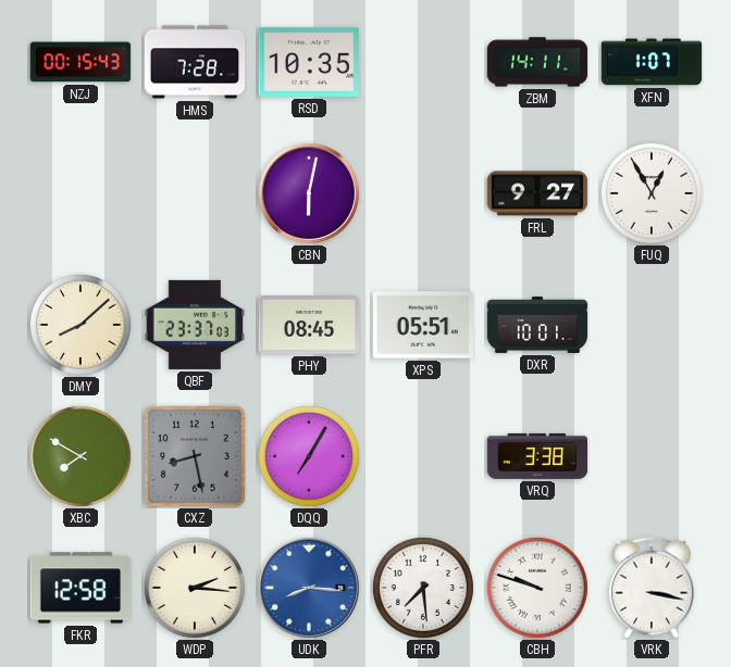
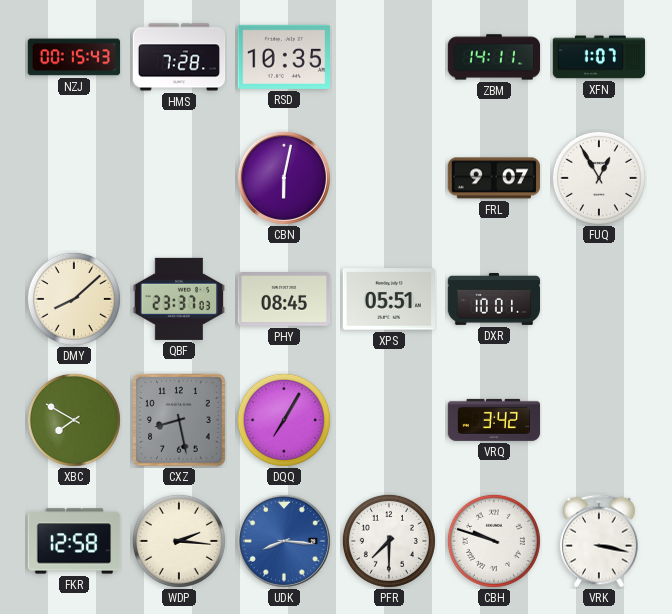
FRL: 9:27 -> 9:07
VRQ: 3:38 -> 3:42
PFR: 7:29 -> 7:30
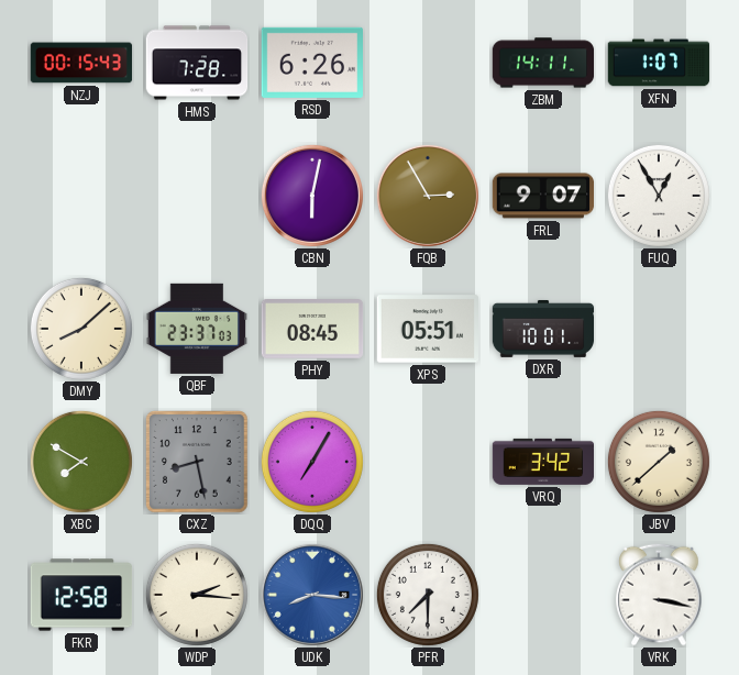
RSD: 10:35 -> 6:26
FQB: none -> 2:55
JBV: none -> 1:38
CBH: 9:48 -> none
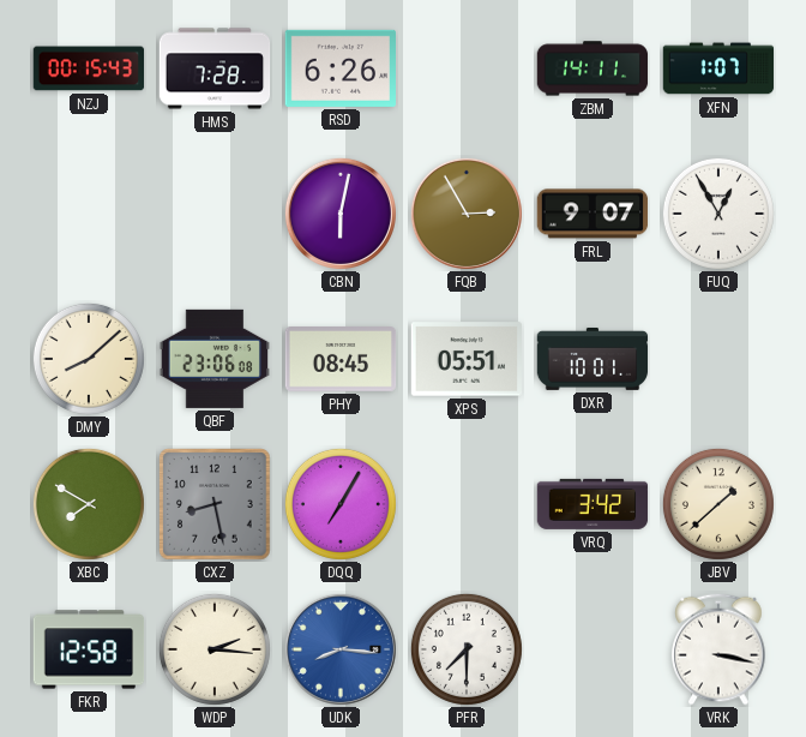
QBF: 23:37 -> 23:06
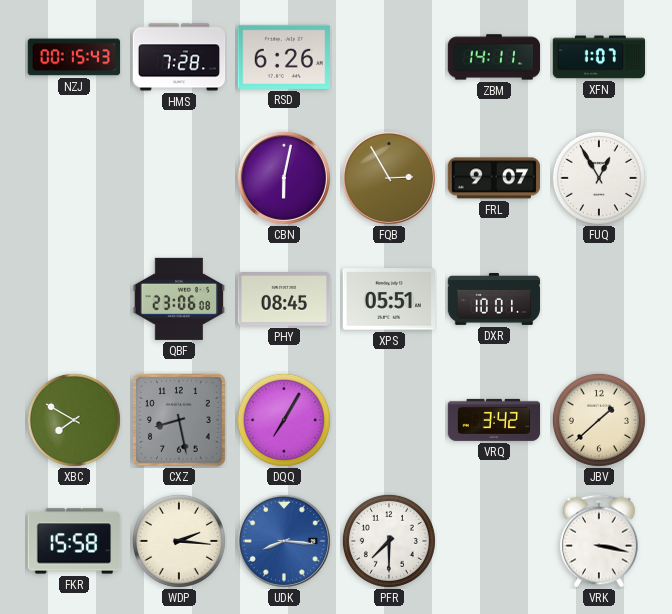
DMY: 8:08 -> none
FKR: 12:58 -> 15:58
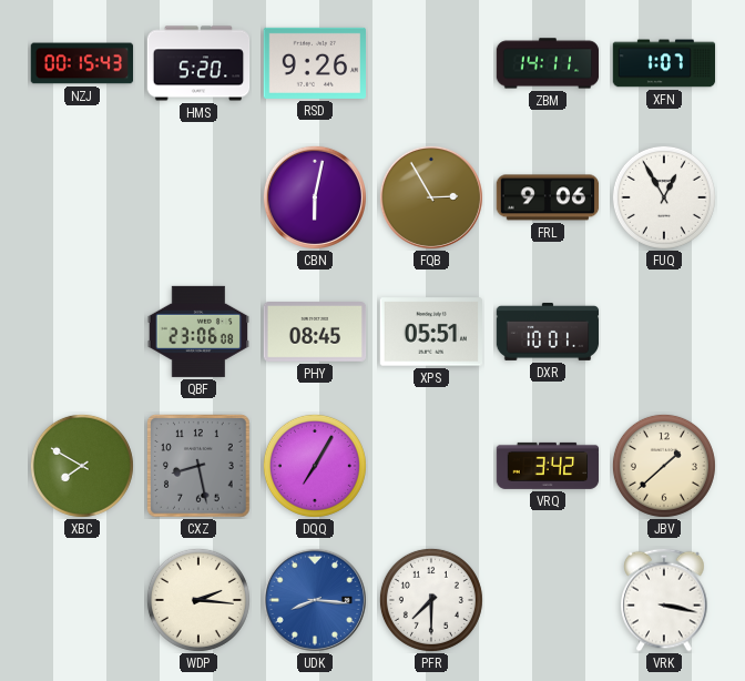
HMS: 7:28 -> 5:20
RSD: 6:26 -> 9:26
FRL: 9:07 -> 9:06
FKR: 15:58 -> none
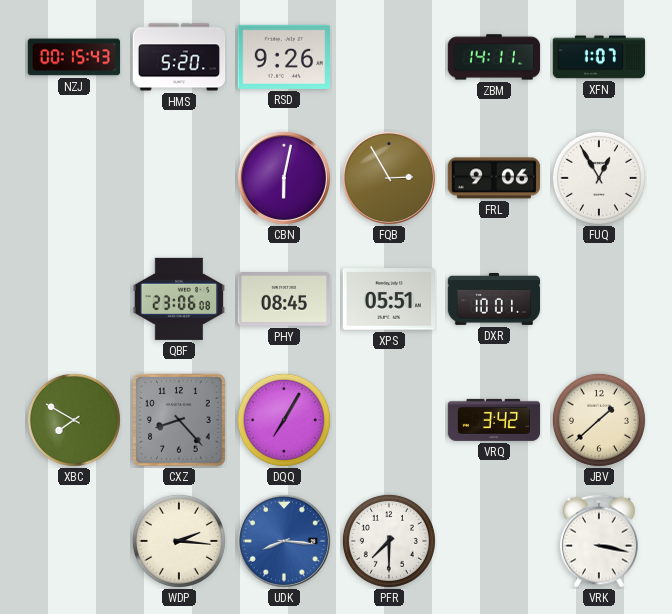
CXZ: 8:28 -> 8:23
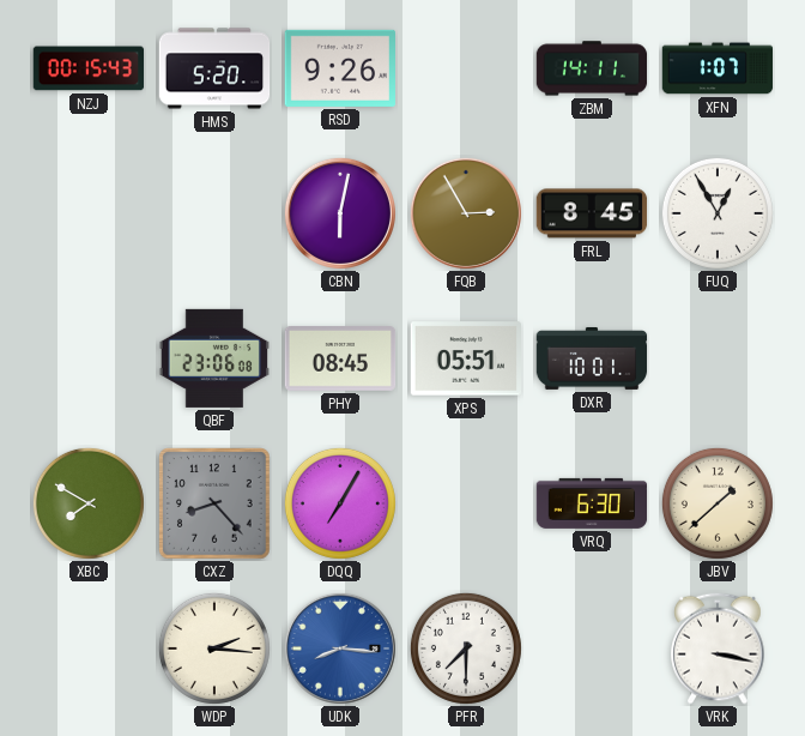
FRL: 9:06 -> 8:45
VRQ: 3:42 -> 6:30
